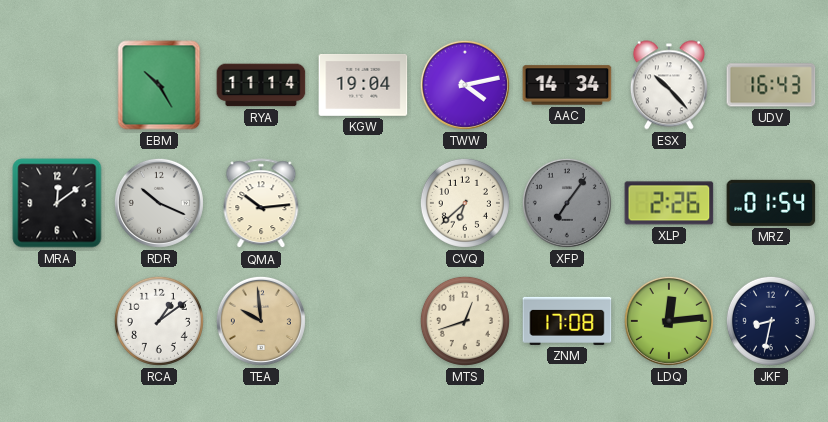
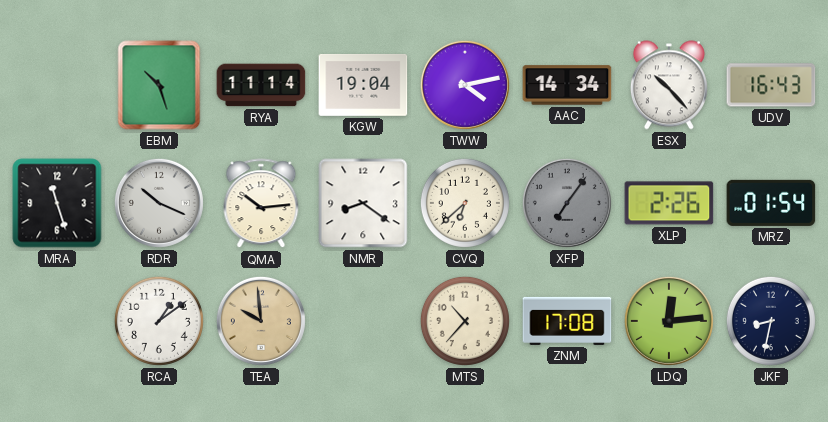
EBM: 10:25 -> 10:27
MRA: 12:09 -> 11:27
NMR: none -> 8:21
MTS: 12:42 -> 10:37
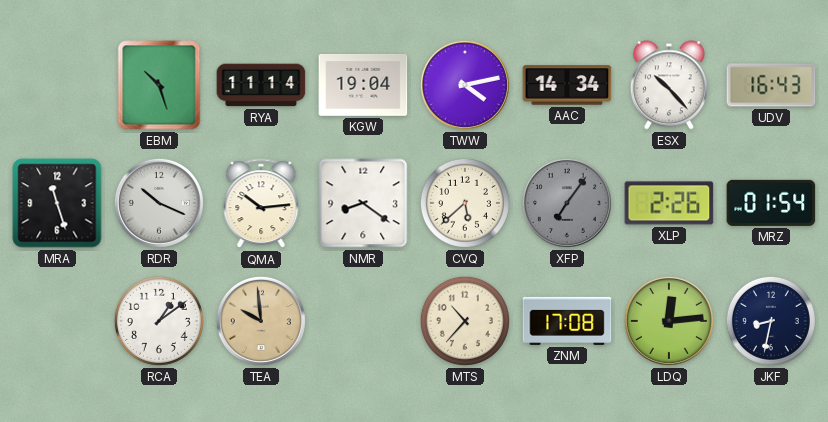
CVQ: 6:38 -> 5:38
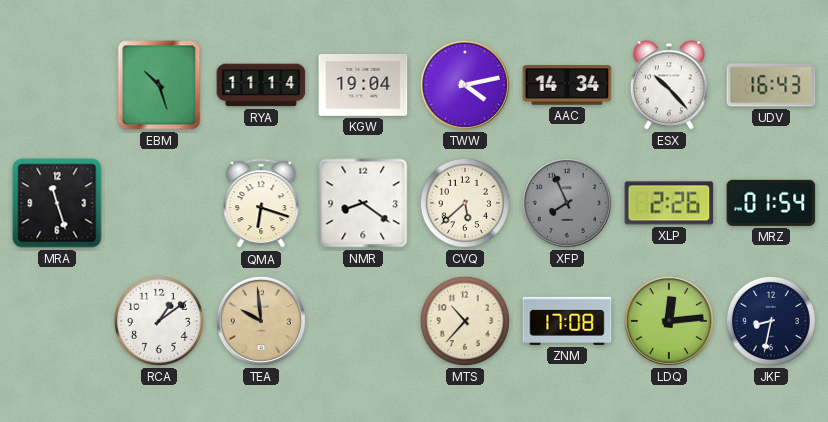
RDR: 10:19 -> none
QMA: 10:14 -> 6:18
XFP: 7:06 -> 7:56
